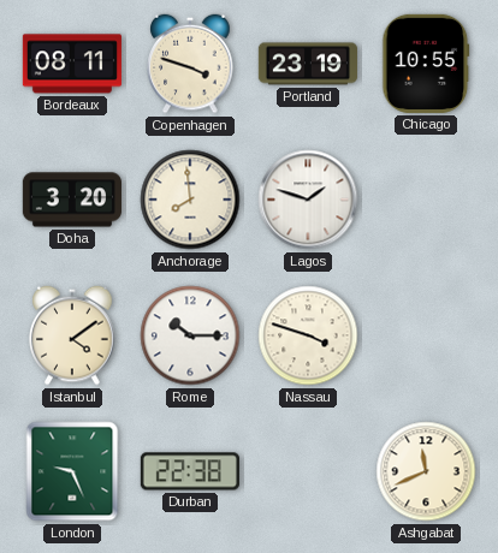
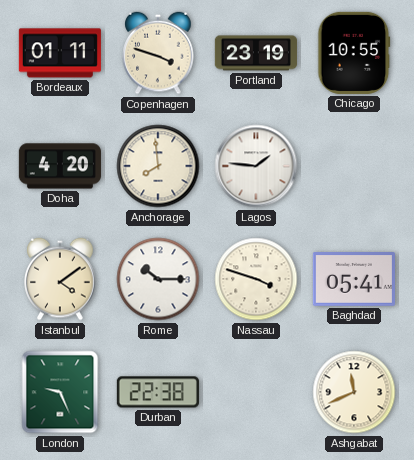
Bordeaux: 08:11 -> 01:11
Doha: 3:20 -> 4:20
Lagos: 1:48 -> 1:46
Baghdad: none -> 05:41
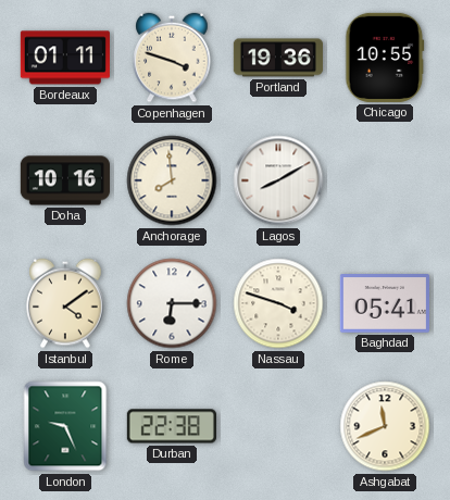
Portland: 23:19 -> 19:36
Doha: 4:20 -> 10:16
Lagos: 1:46 -> 8:10
Rome: 10:15 -> 6:15
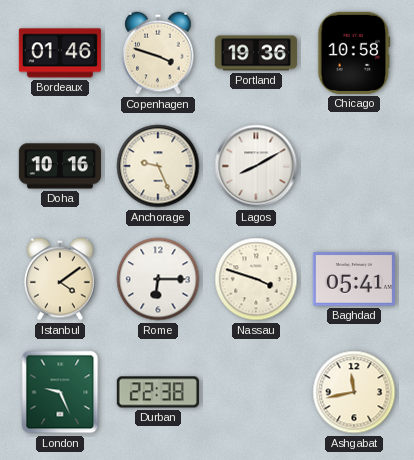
Bordeaux: 01:11 -> 01:46
Chicago: 10:55 -> 10:58
Anchorage: 7:59 -> 9:26
Ashgabat: 11:41 -> 11:43
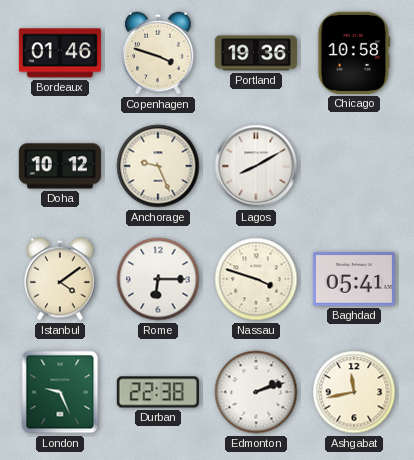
Doha: 10:16 -> 10:12
Edmonton: none -> 2:12
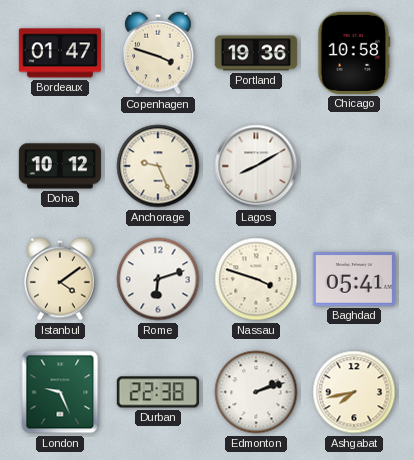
Bordeaux: 01:46 -> 01:47
Rome: 6:15 -> 6:12
Ashgabat: 11:43 -> 7:43
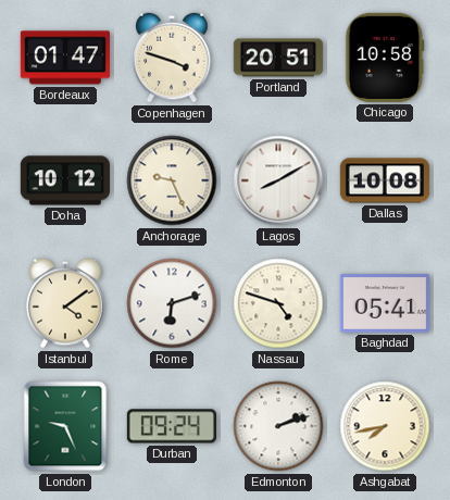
Portland: 19:36 -> 20:51
Dallas: none -> 10:08
Nassau: 3:48 -> 4:48
Durban: 22:38 -> 09:24
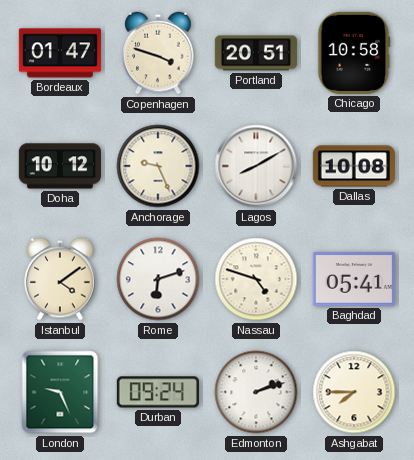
Ashgabat: 7:43 -> 7:45
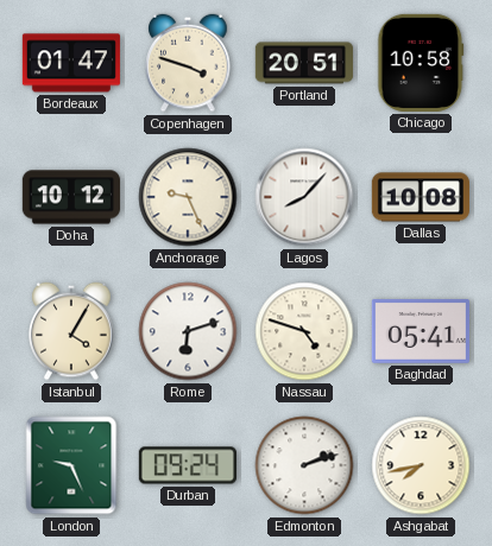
Lagos: 8:10 -> 8:07
Istanbul: 4:09 -> 4:05
Ashgabat: 7:45 -> 7:43
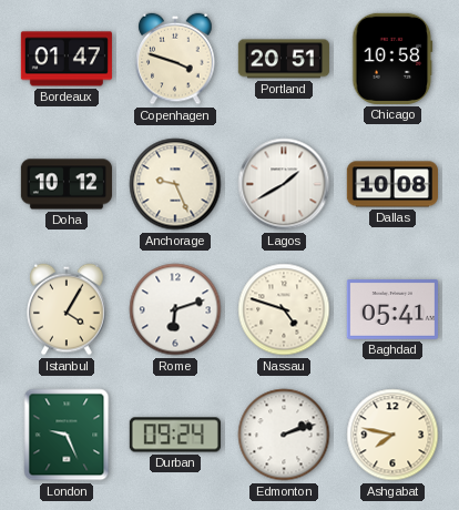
Lagos: 8:07 -> 1:40
Ashgabat: 7:43 -> 7:47
